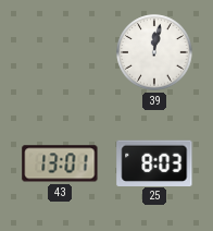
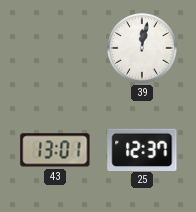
25: 8:03 -> 12:37
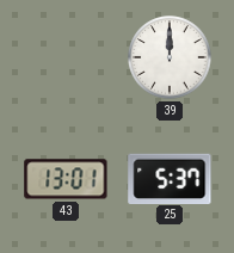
39: 12:02 -> 12:00
25: 12:37 -> 5:37
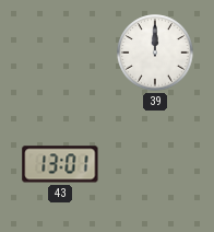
25: 5:37 -> none
